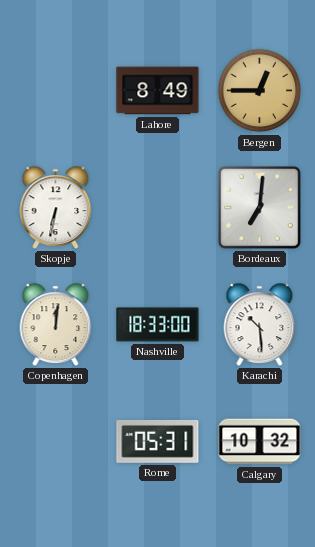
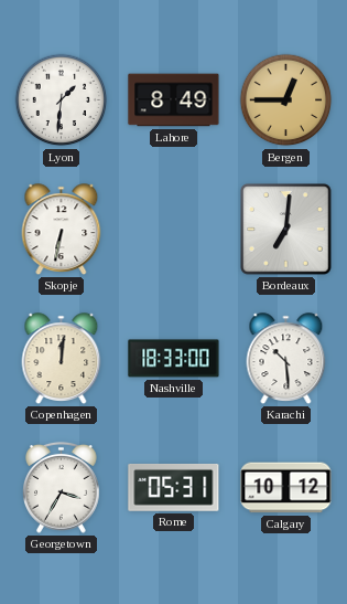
Lyon: none -> 1:31
Georgetown: none -> 3:35
Calgary: 10:32 -> 10:12
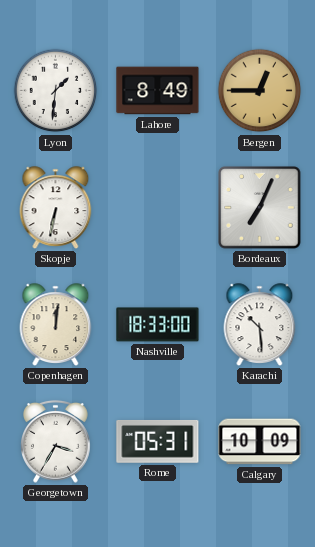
Bordeaux: 7:01 -> 7:04
Calgary: 10:12 -> 10:09
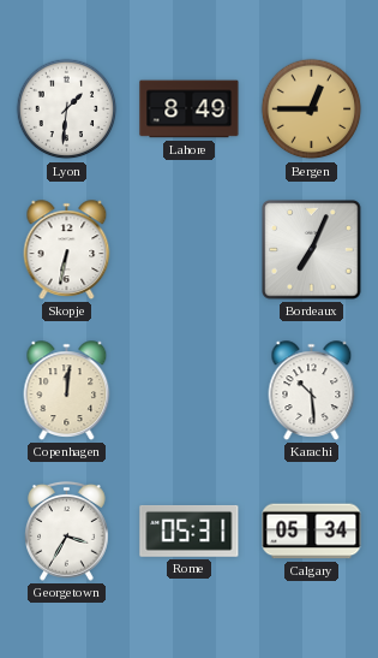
Nashville: 18:33 -> none
Calgary: 10:09 -> 05:34
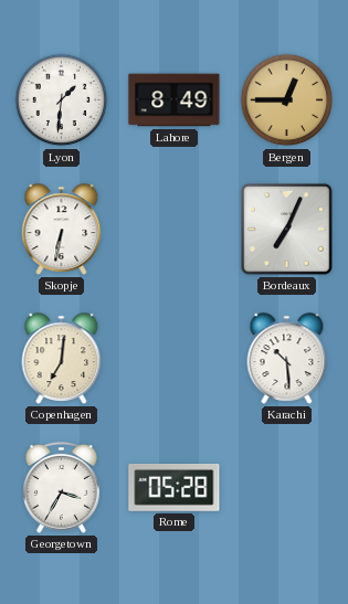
Copenhagen: 12:01 -> 7:01
Rome: 05:31 -> 05:28
Calgary: 05:34 -> none
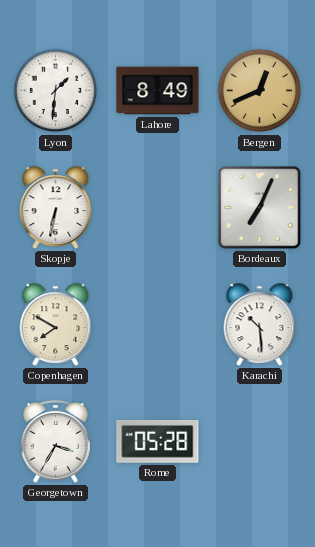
Bergen: 12:45 -> 12:41
Copenhagen: 7:01 -> 7:50
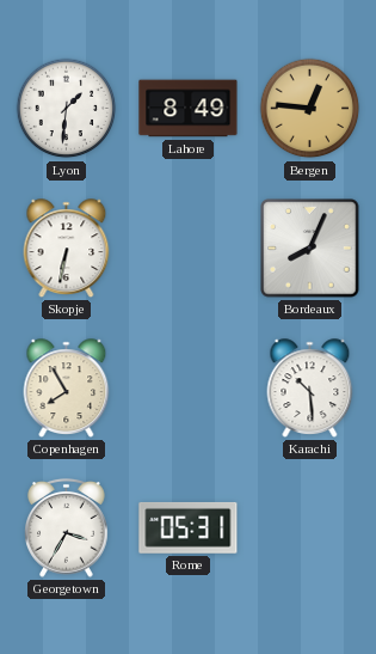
Bergen: 12:41 -> 12:46
Bordeaux: 7:04 -> 8:04
Copenhagen: 7:50 -> 7:55
Rome: 05:28 -> 05:31
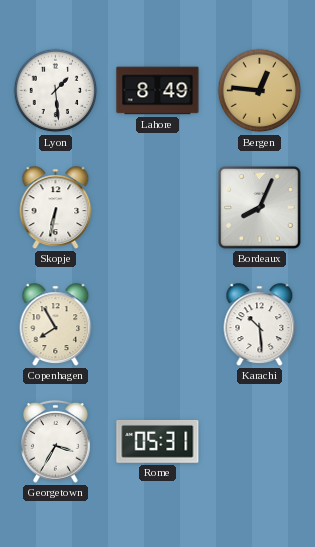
Lyon: 1:31 -> 1:29
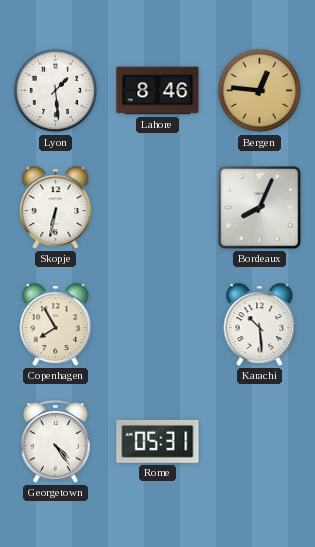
Lahore: 8:49 -> 8:46
Georgetown: 3:35 -> 4:24
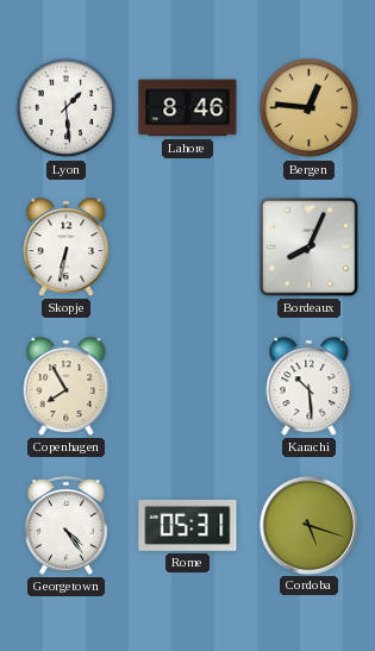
Cordoba: none -> 5:18
